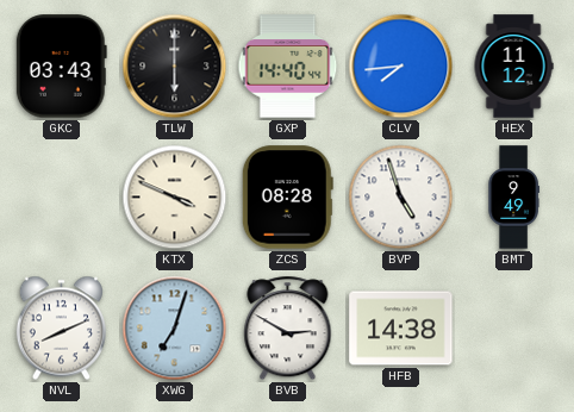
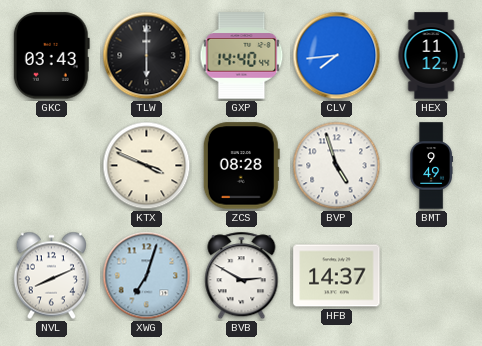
HFB: 14:38 -> 14:37
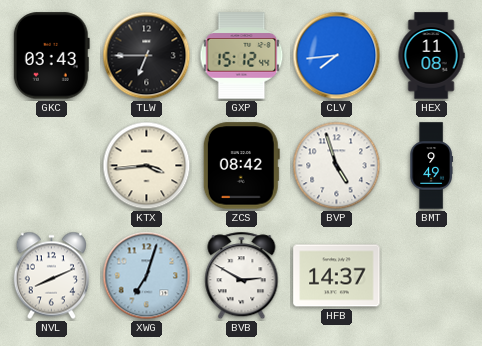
TLW: 6:00 -> 6:45
GXP: 14:40 -> 15:12
HEX: 11:12 -> 11:08
KTX: 3:49 -> 3:44
ZCS: 08:28 -> 08:42
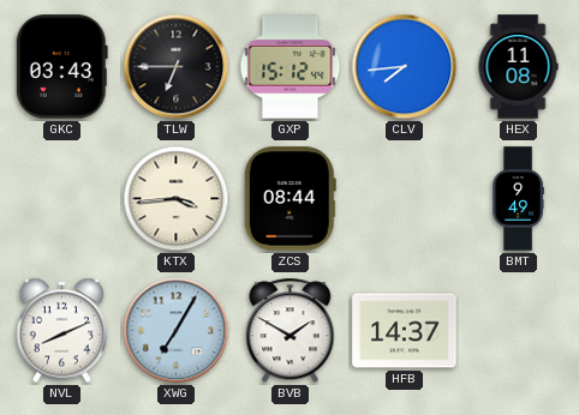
ZCS: 08:42 -> 08:44
BVP: 4:57 -> none
XWG: 7:03 -> 7:05
BVB: 2:50 -> 1:50
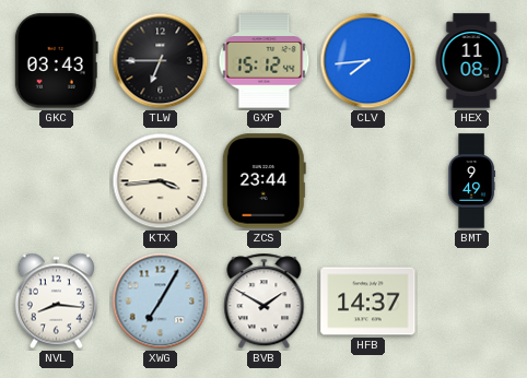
ZCS: 08:44 -> 23:44
NVL: 8:11 -> 8:16
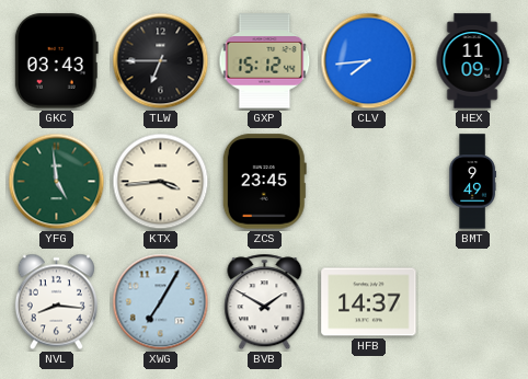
HEX: 11:08 -> 11:09
YFG: none -> 4:59
ZCS: 23:44 -> 23:45
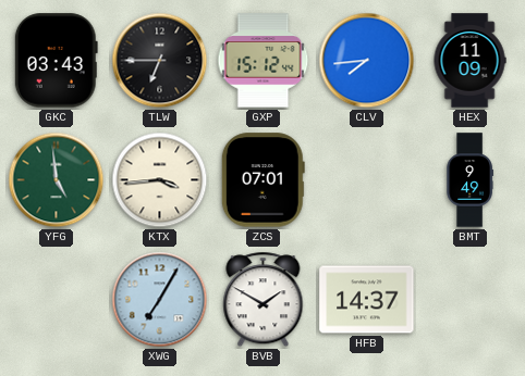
ZCS: 23:45 -> 07:01
NVL: 8:16 -> none
